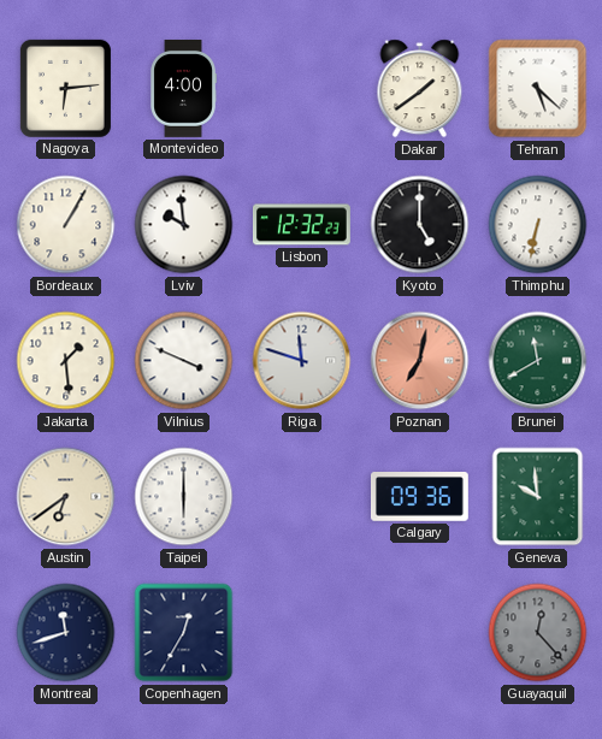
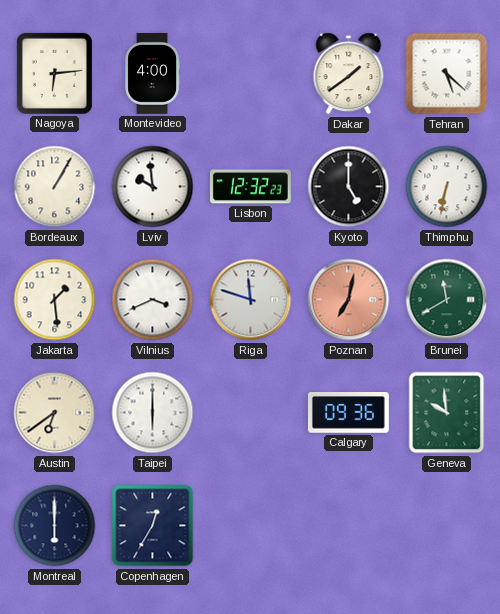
Vilnius: 3:49 -> 3:41
Montreal: 11:42 -> 6:00
Guayaquil: 12:23 -> none
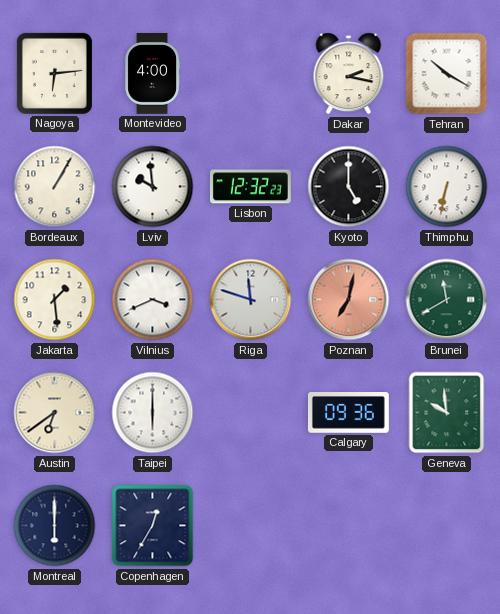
Dakar: 1:39 -> 2:17
Tehran: 5:22 -> 10:20
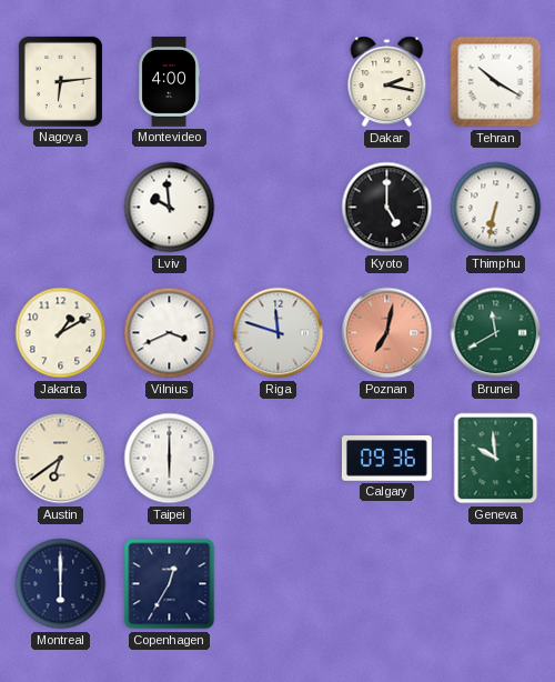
Bordeaux: 1:05 -> none
Lisbon: 12:32 -> none
Jakarta: 1:29 -> 1:10
